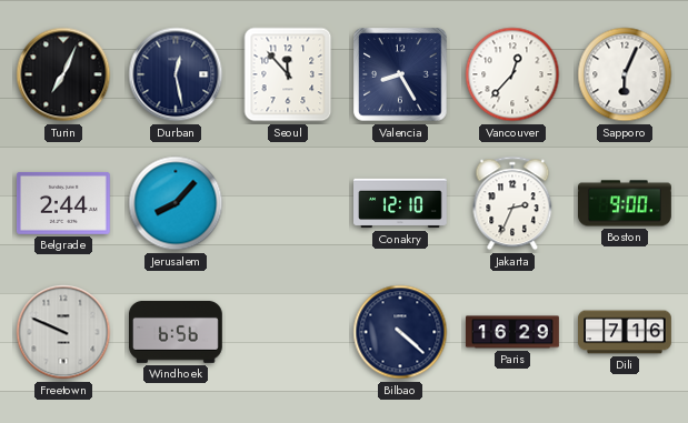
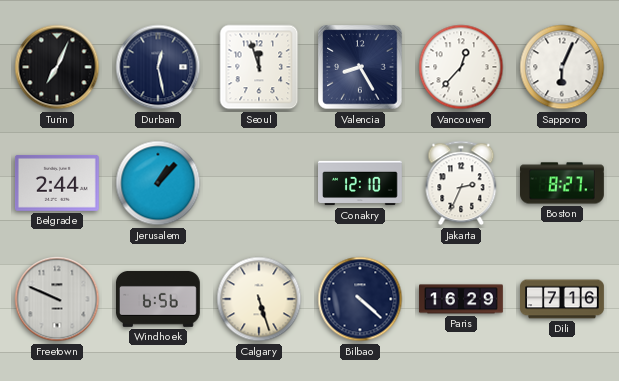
Seoul: 11:53 -> 11:57
Jerusalem: 8:07 -> 1:07
Boston: 9:00 -> 8:27
Calgary: none -> 5:27
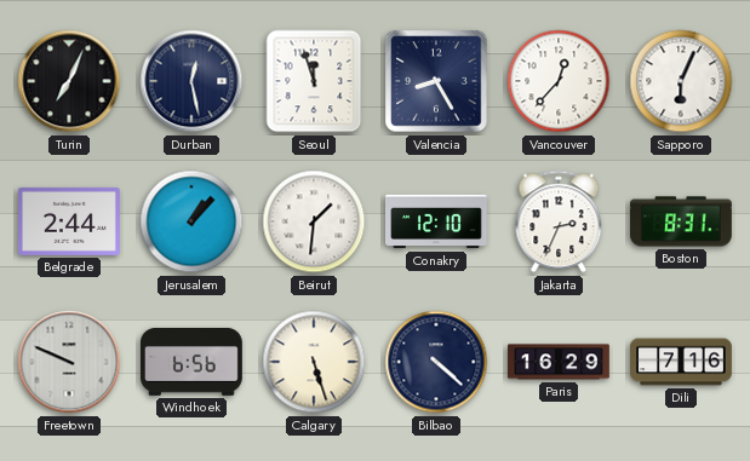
Beirut: none -> 1:31
Boston: 8:27 -> 8:31
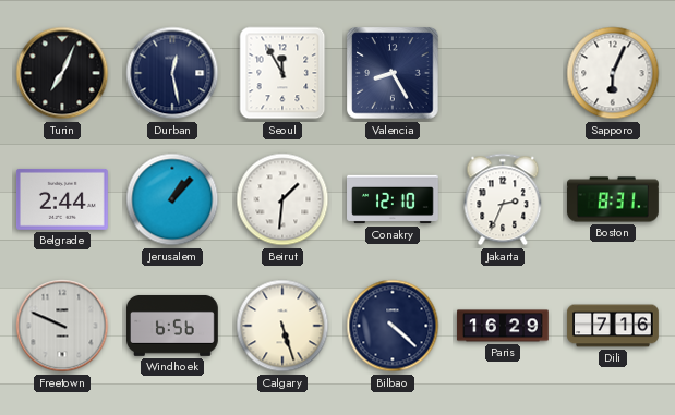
Seoul: 11:57 -> 11:55
Vancouver: 12:37 -> none
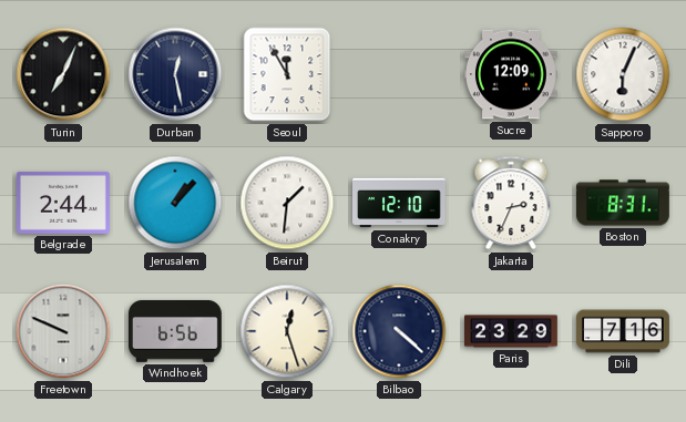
Valencia: 8:25 -> none
Sucre: none -> 12:09
Calgary: 5:27 -> 12:27
Paris: 16:29 -> 23:29
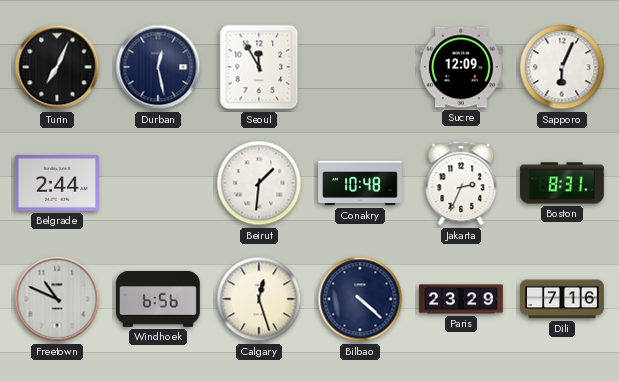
Jerusalem: 1:07 -> none
Conakry: 12:10 -> 10:48
Freetown: 9:49 -> 10:49
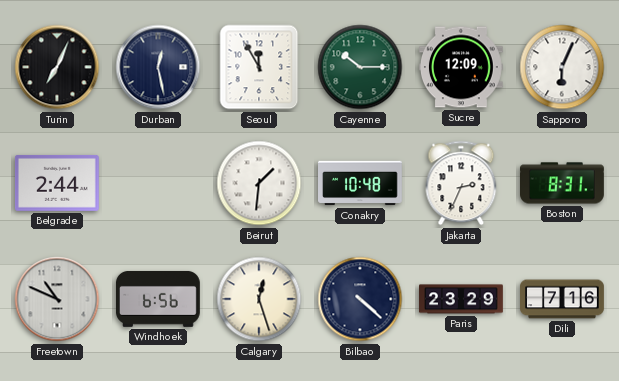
Cayenne: none -> 10:15
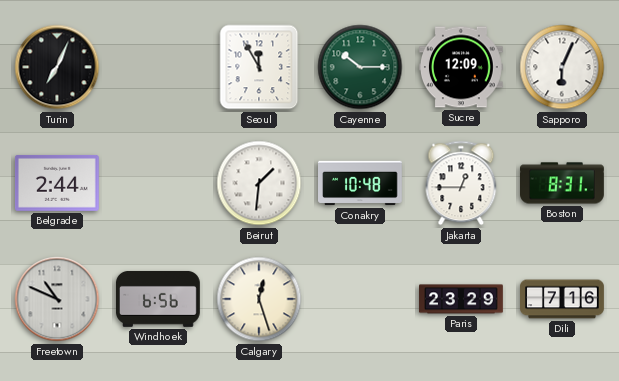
Durban: 12:28 -> none
Jakarta: 2:34 -> 12:45
Bilbao: 4:22 -> none
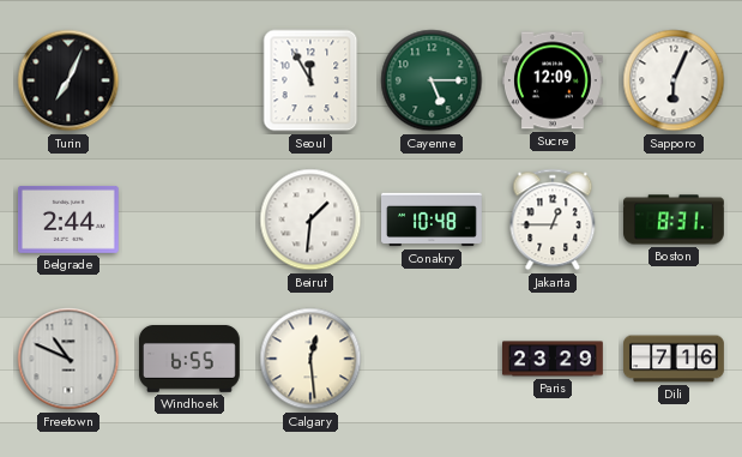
Cayenne: 10:15 -> 5:15
Windhoek: 6:56 -> 6:55
Calgary: 12:27 -> 12:29
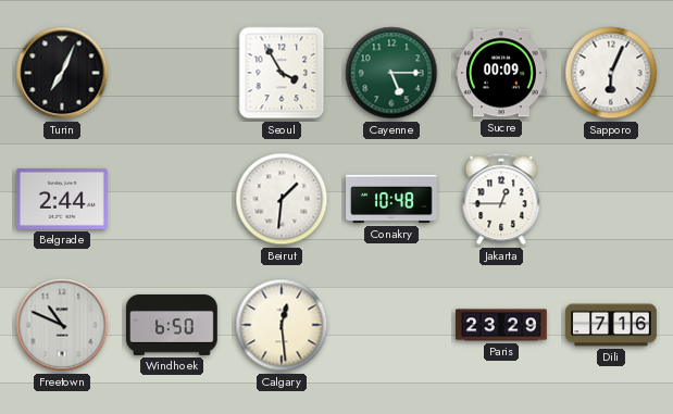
Seoul: 11:55 -> 3:55
Sucre: 12:09 -> 00:09
Boston: 8:31 -> none
Windhoek: 6:55 -> 6:50
